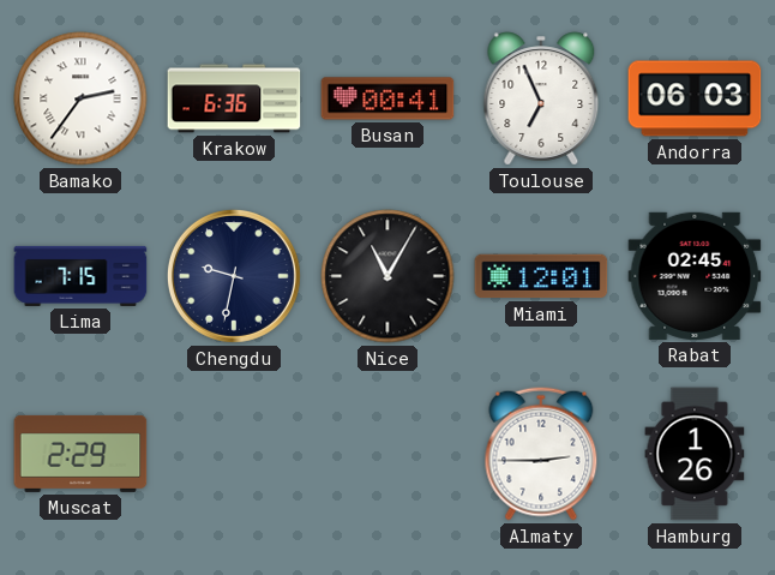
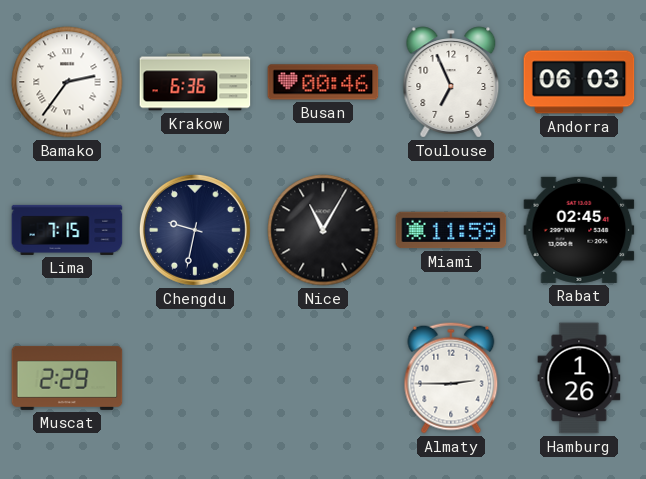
Busan: 00:41 -> 00:46
Miami: 12:01 -> 11:59
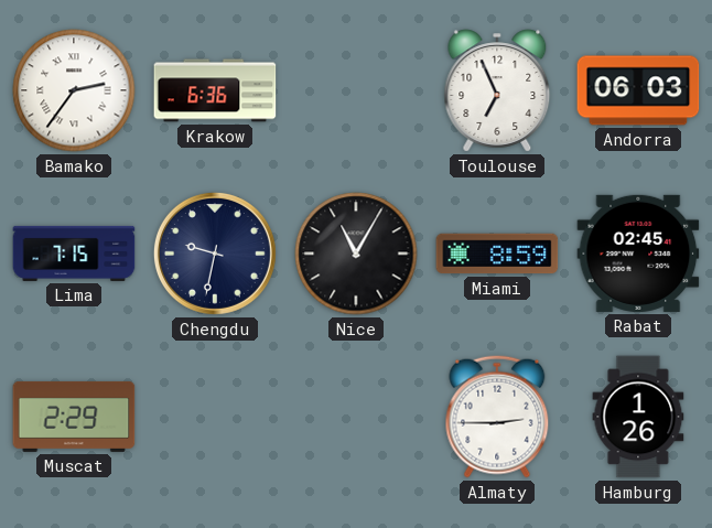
Busan: 00:46 -> none
Miami: 11:59 -> 8:59
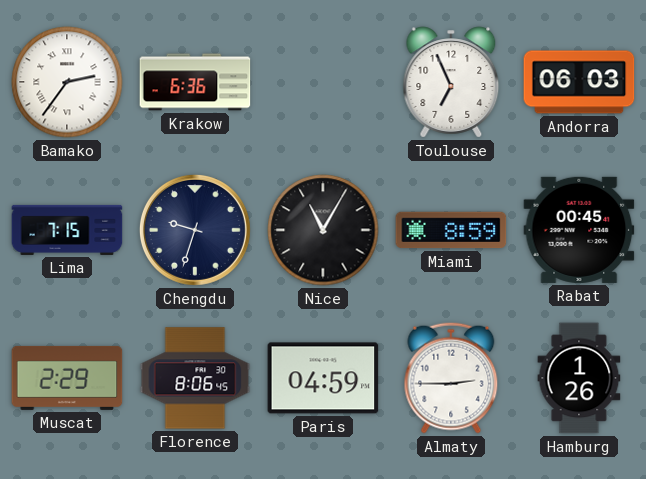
Chengdu: 9:32 -> 9:33
Rabat: 02:45 -> 00:45
Florence: none -> 8:06
Paris: none -> 04:59
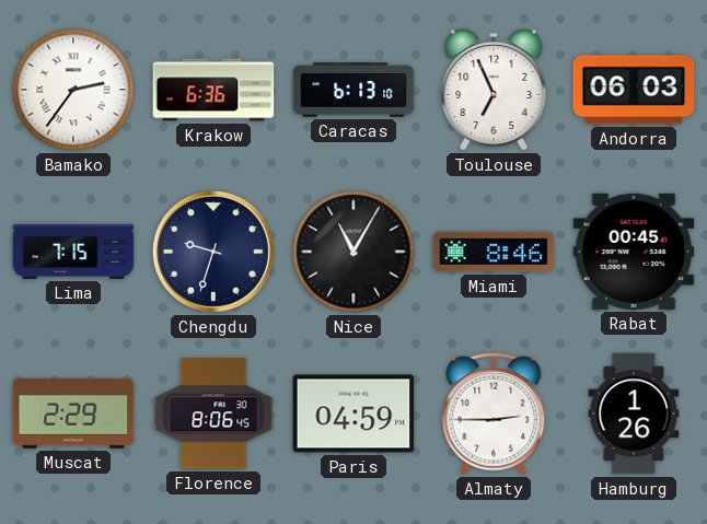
Caracas: none -> 6:13
Miami: 8:59 -> 8:46
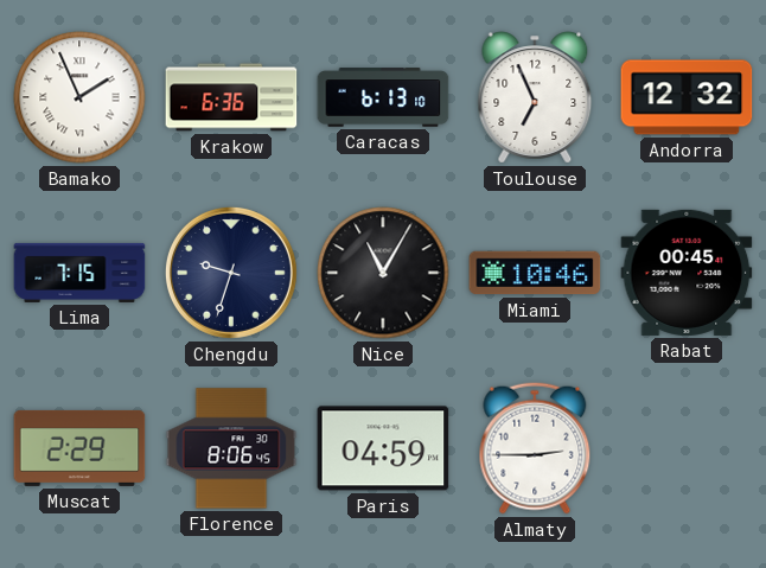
Bamako: 2:36 -> 1:56
Andorra: 06:03 -> 12:32
Miami: 8:46 -> 10:46
Hamburg: 1:26 -> none
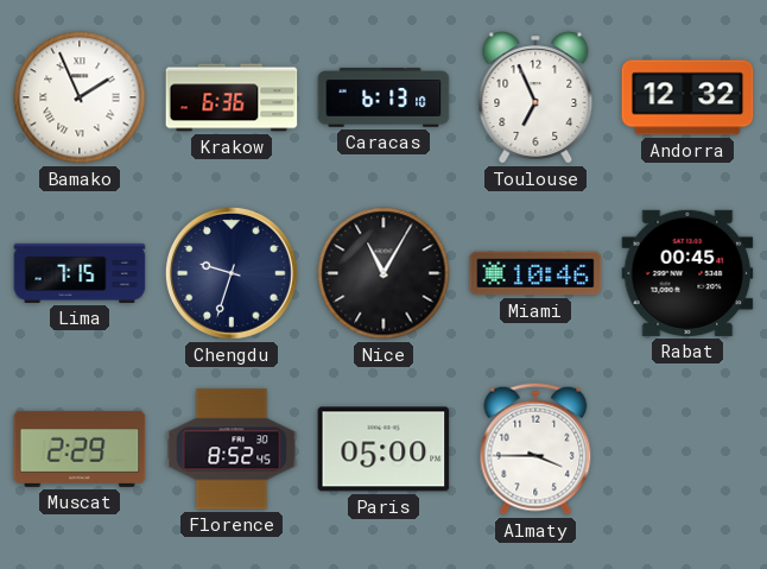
Florence: 8:06 -> 8:52
Paris: 04:59 -> 05:00
Almaty: 2:45 -> 3:45
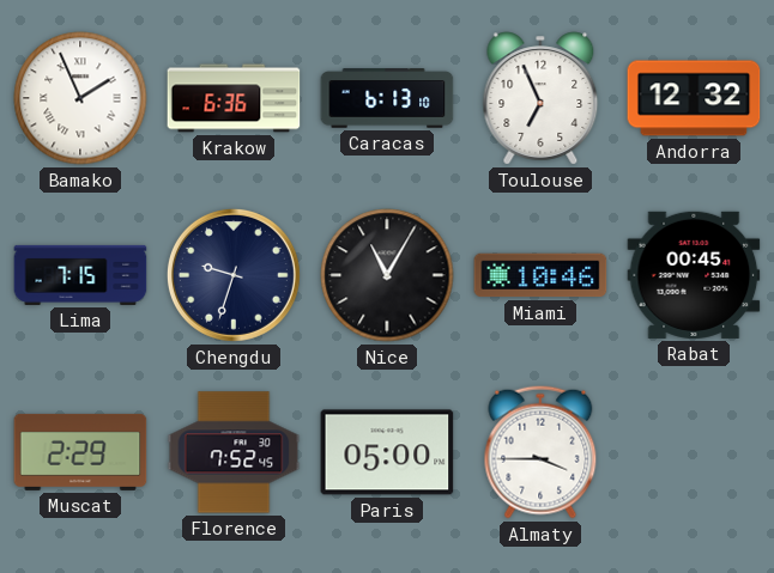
Florence: 8:52 -> 7:52
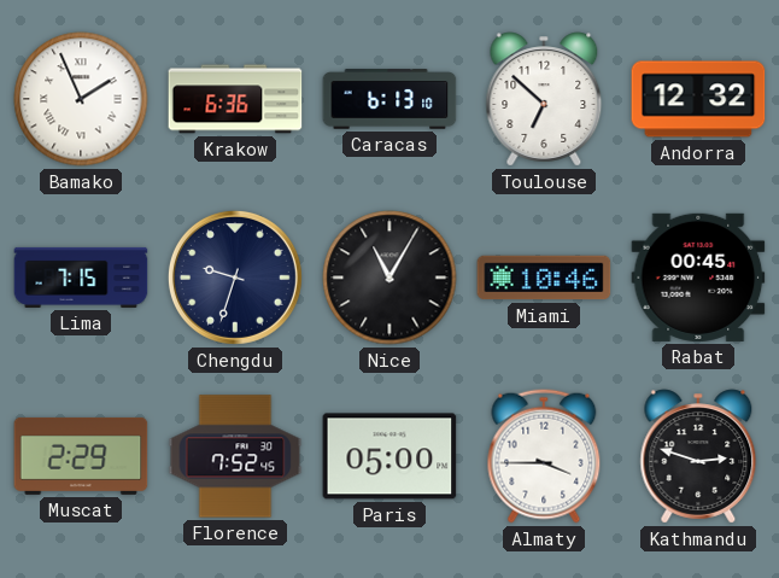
Toulouse: 6:56 -> 6:52
Kathmandu: none -> 2:48
